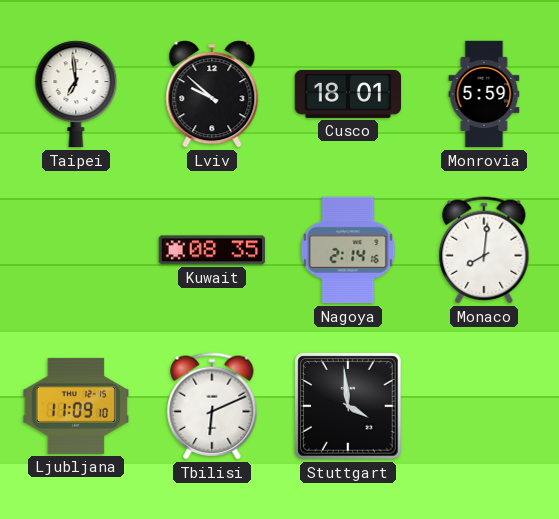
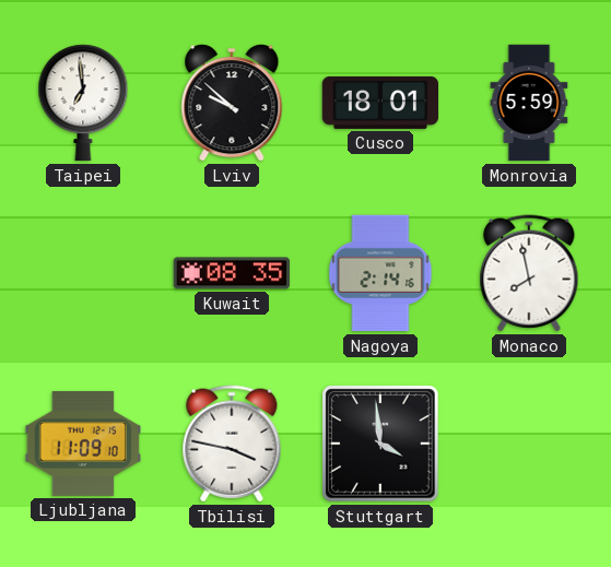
Monaco: 8:01 -> 7:58
Tbilisi: 6:11 -> 3:47
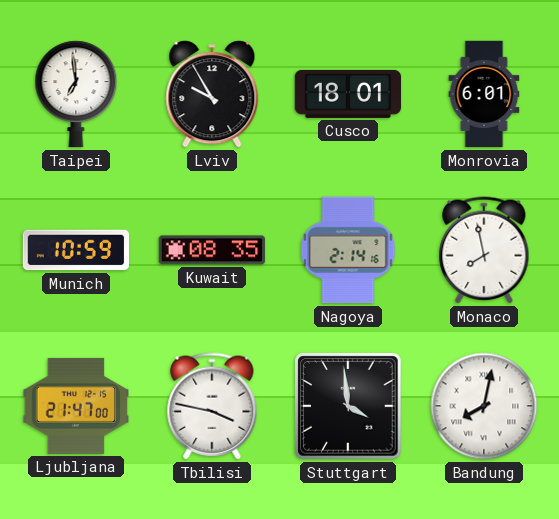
Lviv: 9:52 -> 9:55
Monrovia: 5:59 -> 6:01
Munich: none -> 10:59
Ljubljana: 11:09 -> 21:47
Bandung: none -> 8:02
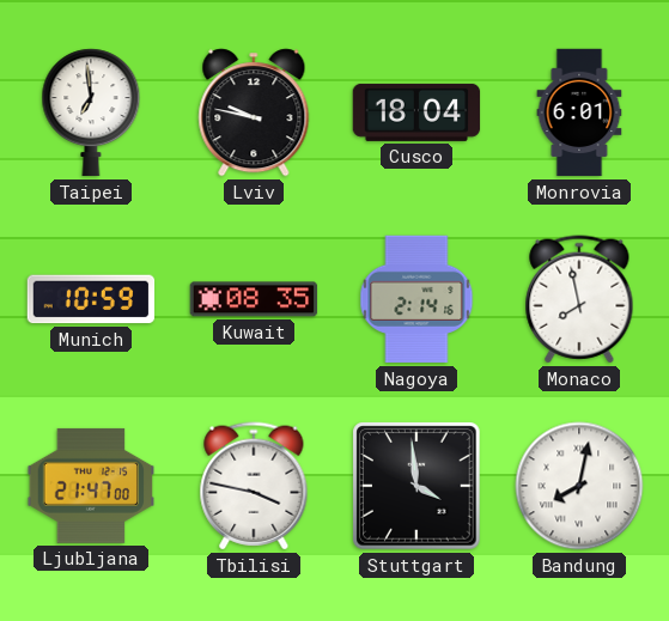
Lviv: 9:55 -> 9:47
Cusco: 18:01 -> 18:04
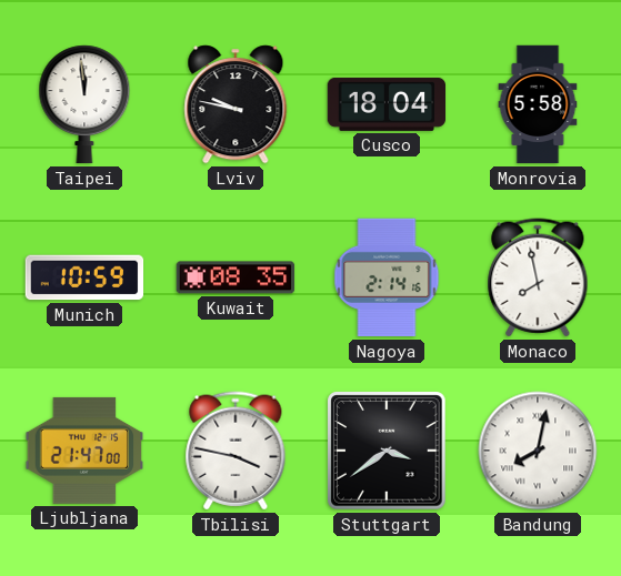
Taipei: 6:59 -> 11:59
Monrovia: 6:01 -> 5:58
Stuttgart: 3:59 -> 3:39
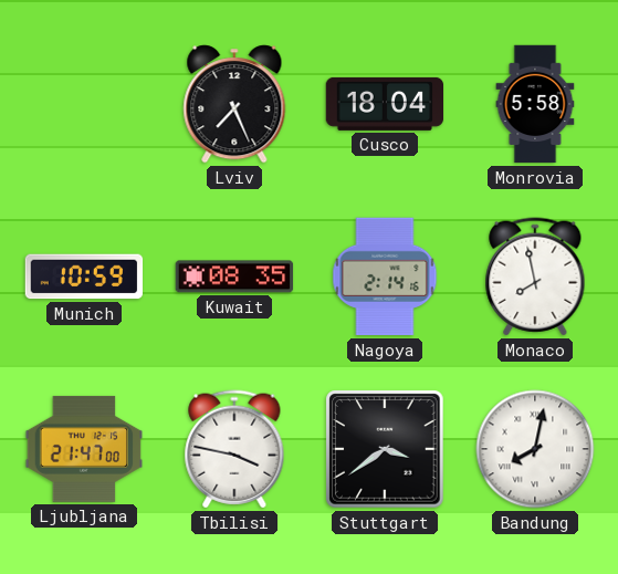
Taipei: 11:59 -> none
Lviv: 9:47 -> 7:26
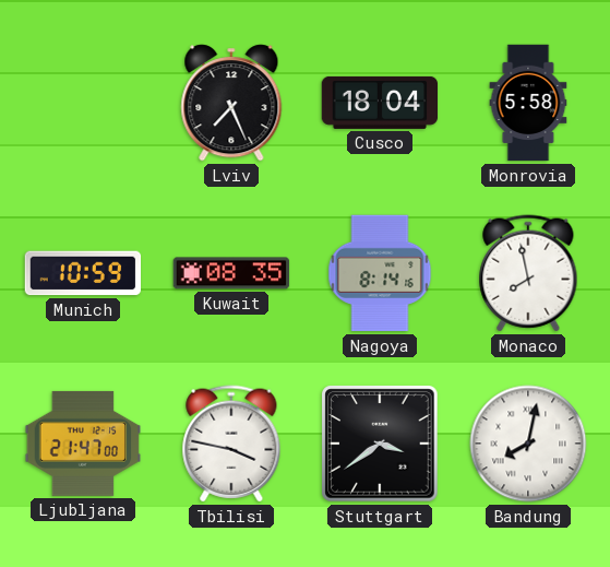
Nagoya: 2:14 -> 8:14
